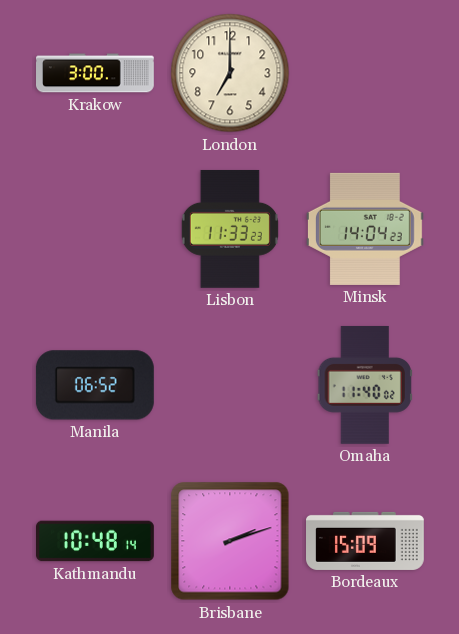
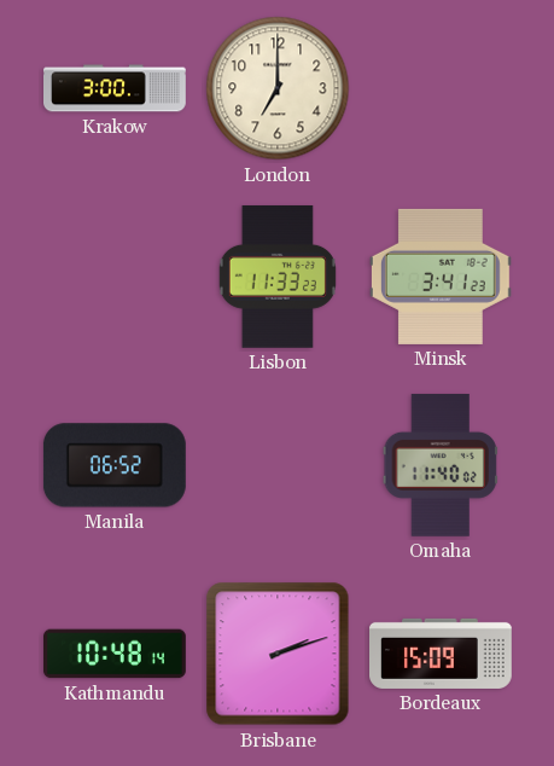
Minsk: 14:04 -> 3:41
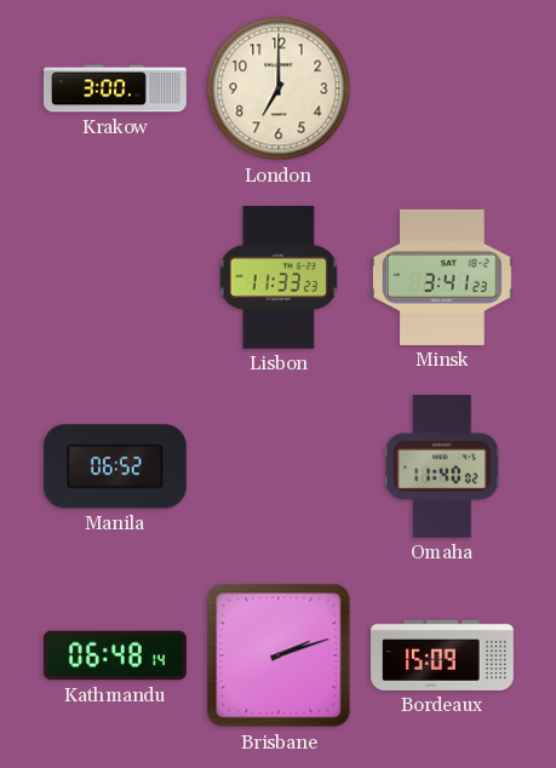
Kathmandu: 10:48 -> 06:48
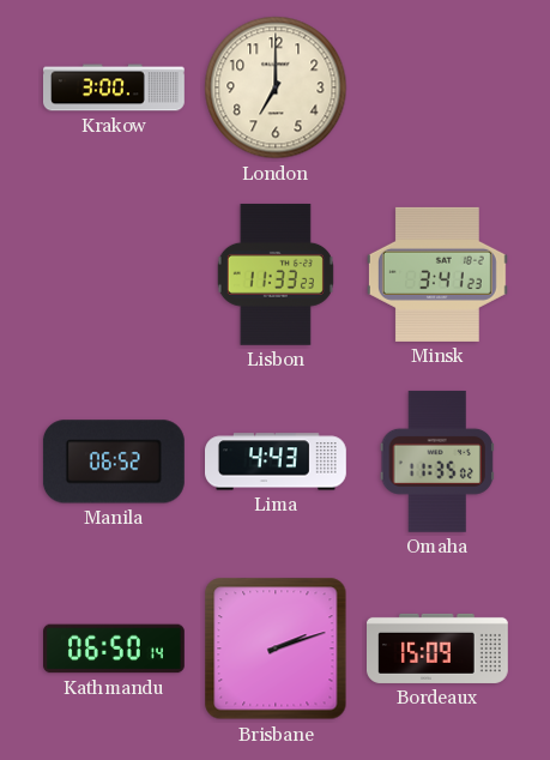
Lima: none -> 4:43
Omaha: 11:40 -> 11:35
Kathmandu: 06:48 -> 06:50
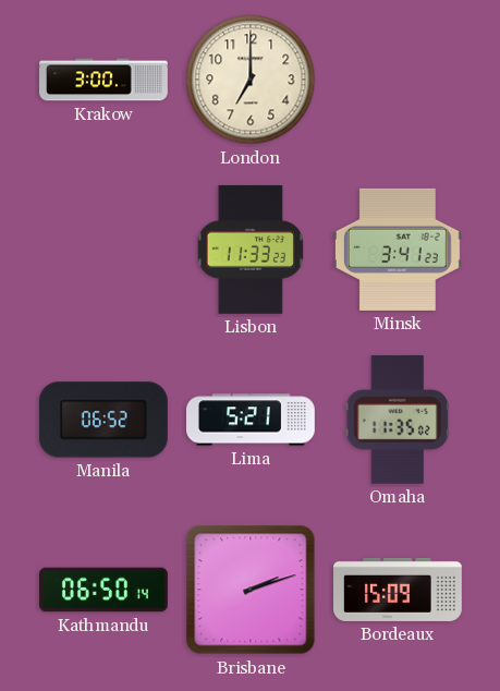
Lima: 4:43 -> 5:21
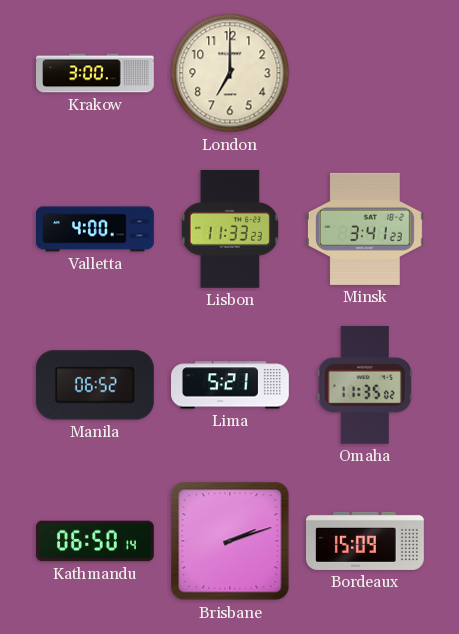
Valletta: none -> 4:00
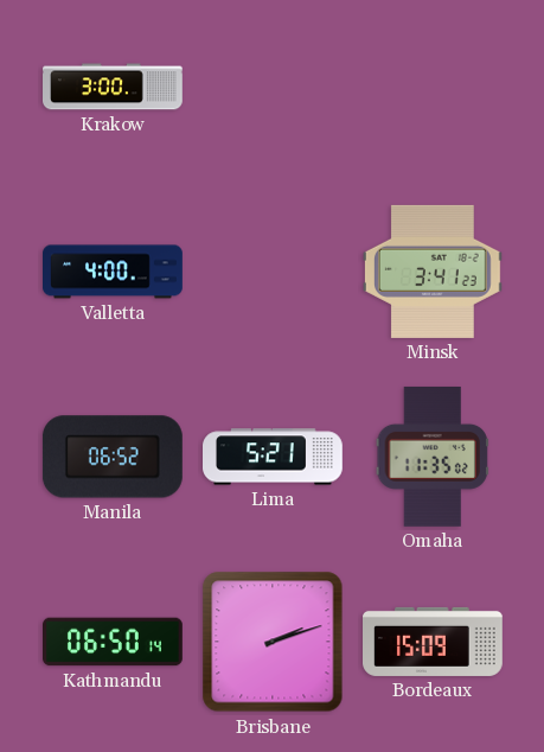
London: 7:00 -> none
Lisbon: 11:33 -> none
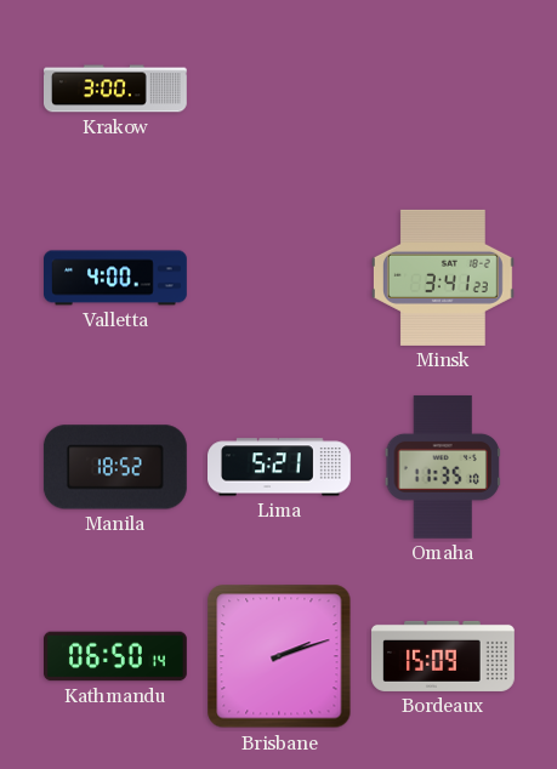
Manila: 06:52 -> 18:52
Omaha: 11:35:02 -> 11:35:10
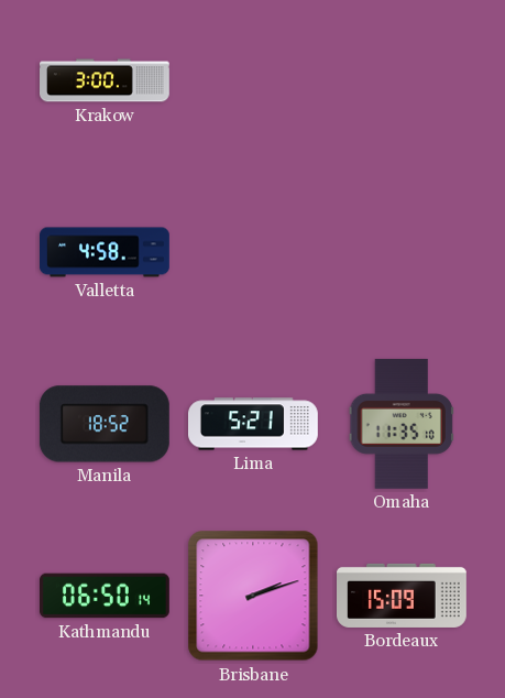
Valletta: 4:00 -> 4:58
Minsk: 3:41 -> none
